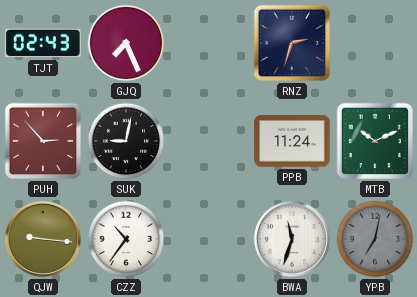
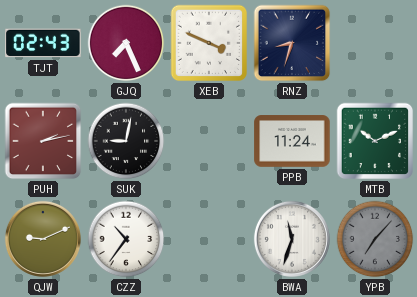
XEB: none -> 3:49
RNZ: 2:33 -> 8:33
PUH: 2:53 -> 2:13
QJW: 9:16 -> 9:11
YPB: 7:02 -> 7:07
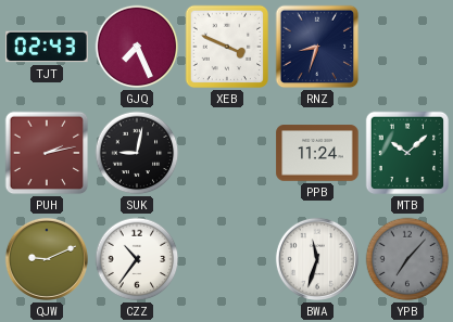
MTB: 10:11 -> 10:08
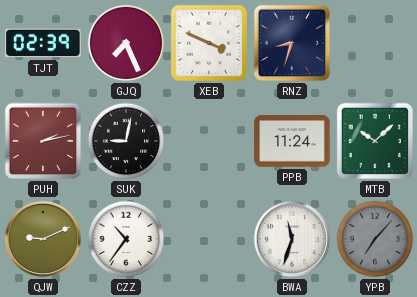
TJT: 02:43 -> 02:39
